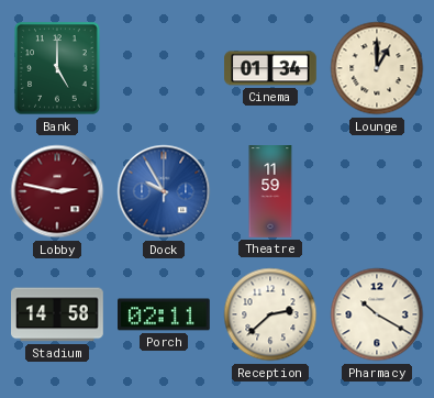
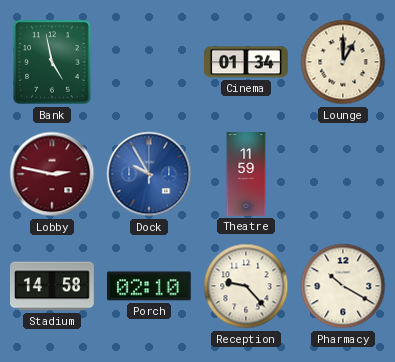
Bank: 5:00 -> 4:58
Porch: 02:11 -> 02:10
Reception: 2:38 -> 9:23
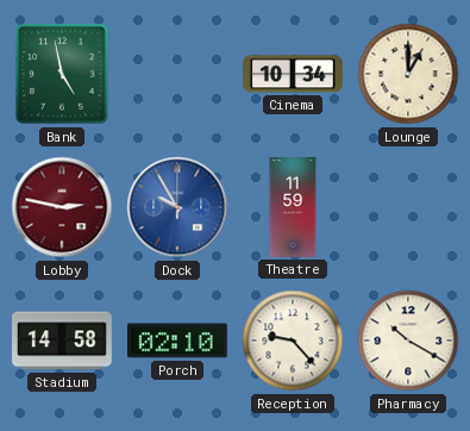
Cinema: 01:34 -> 10:34
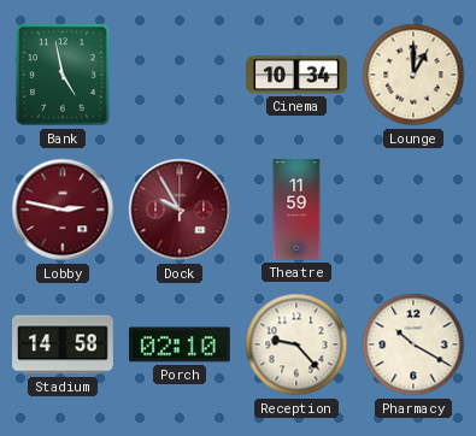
Dock dial: blue -> burgundy
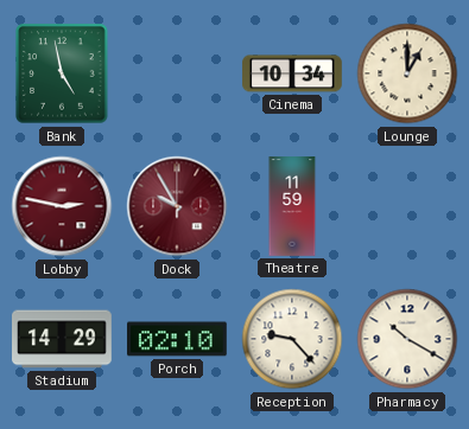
Stadium: 14:58 -> 14:29
